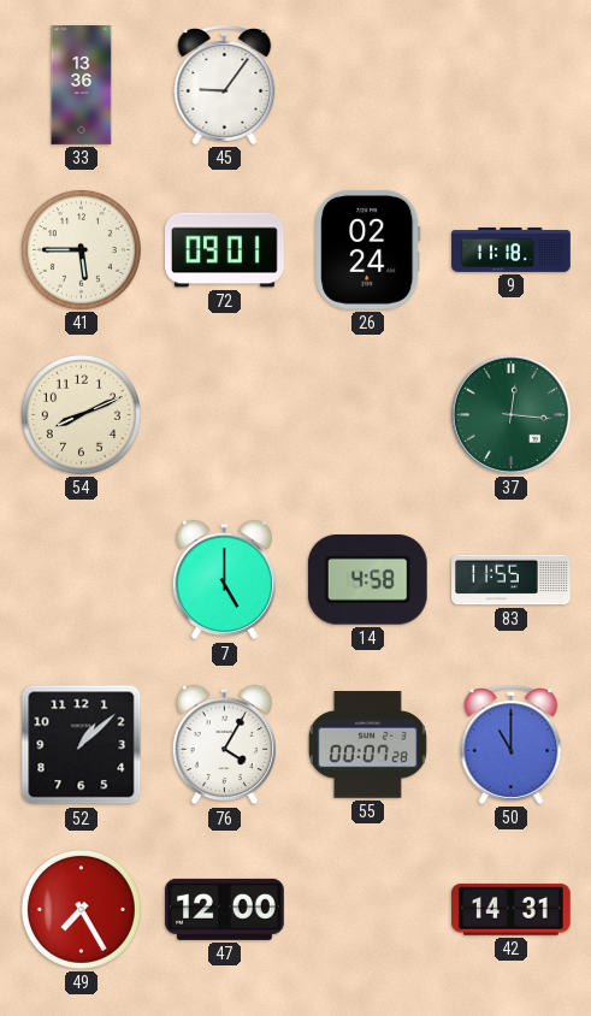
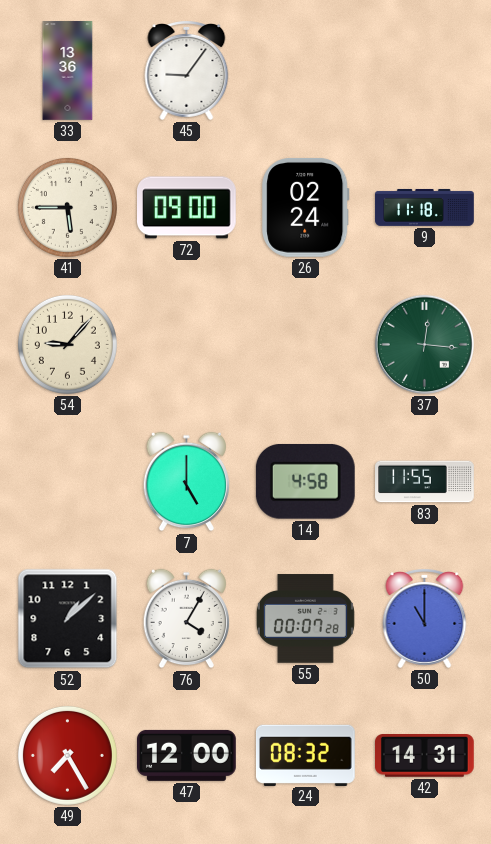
72: 09:01 -> 09:00
54: 8:11 -> 9:07
24: none -> 08:32
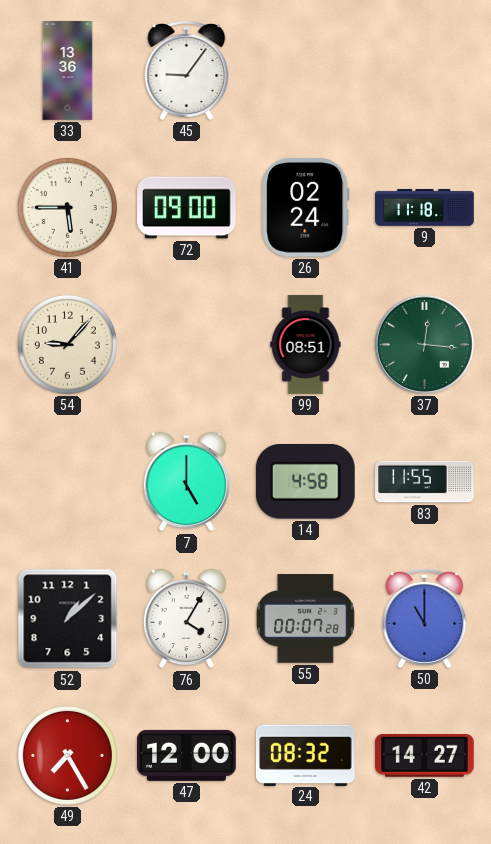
99: none -> 08:51
42: 14:31 -> 14:27
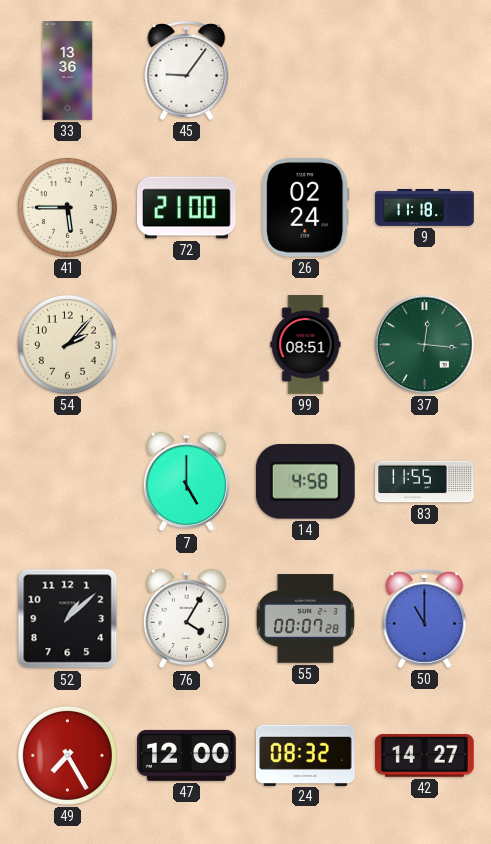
72: 09:00 -> 21:00
54: 9:07 -> 2:07
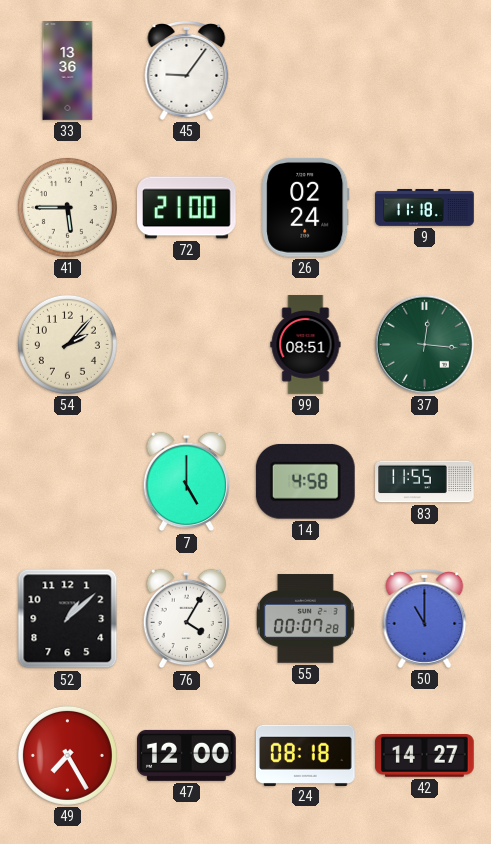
24: 08:32 -> 08:18
